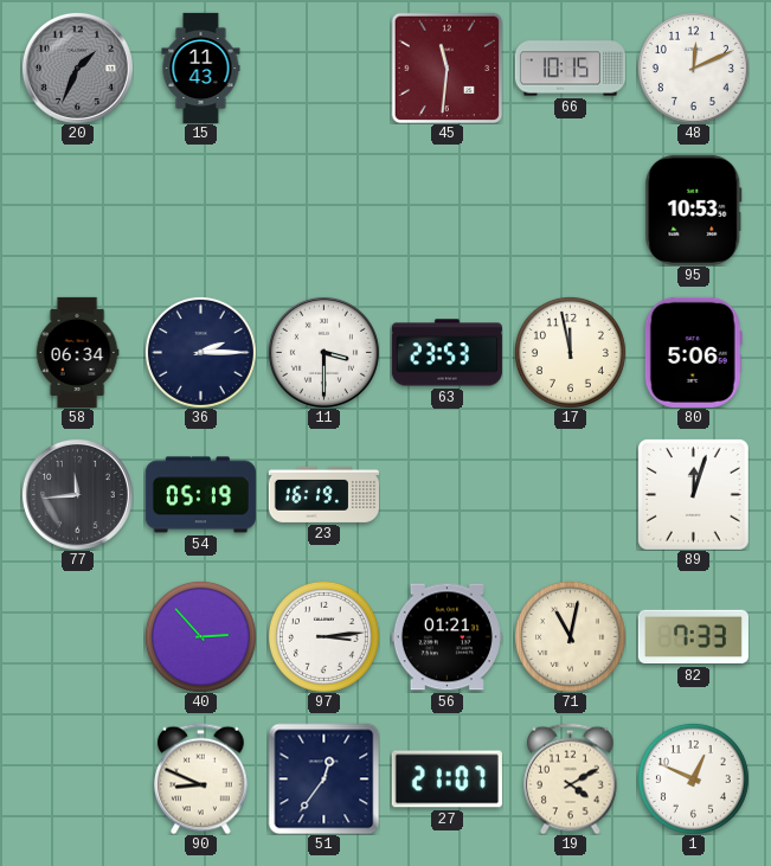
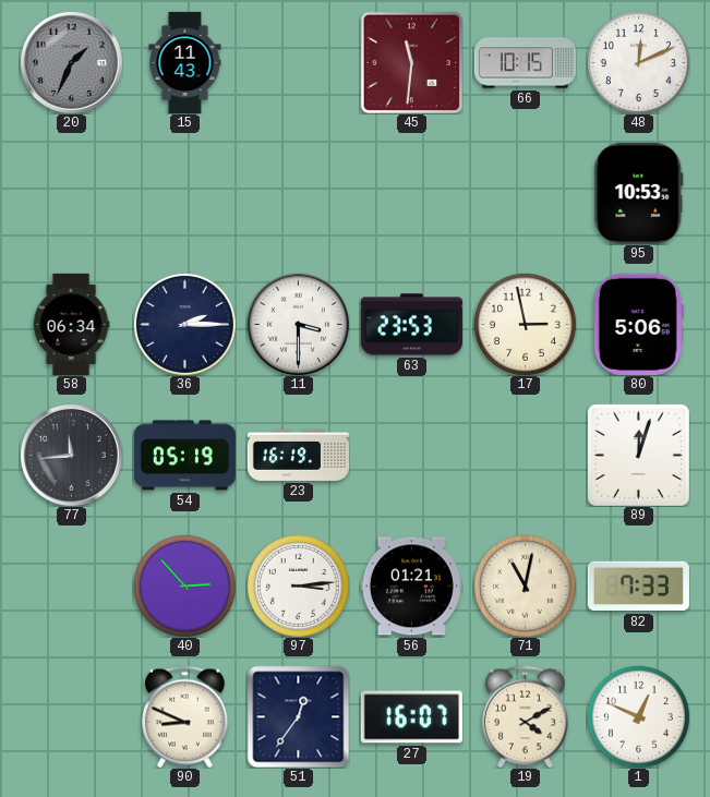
17: 11:58 -> 2:58
27: 21:07 -> 16:07
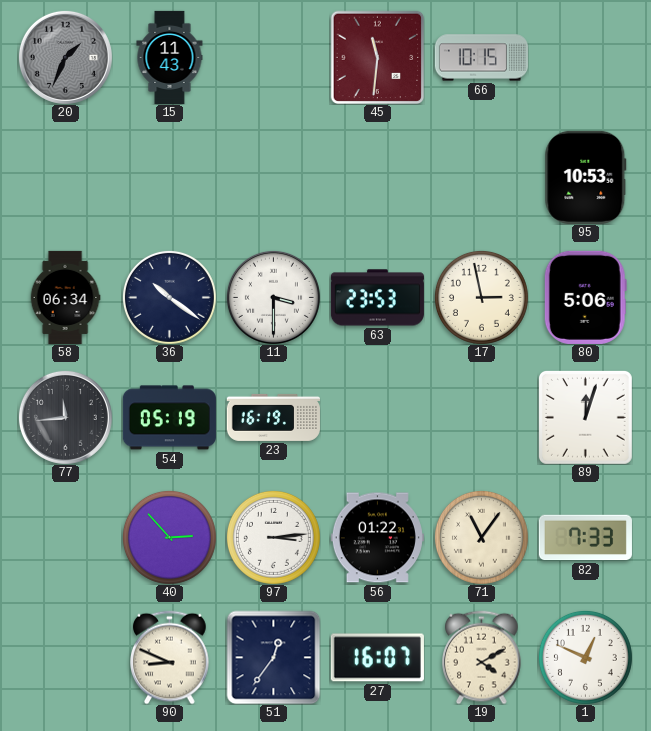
48: 12:11 -> none
36: 2:15 -> 10:21
56: 01:21 -> 01:22
71: 11:02 -> 11:06
